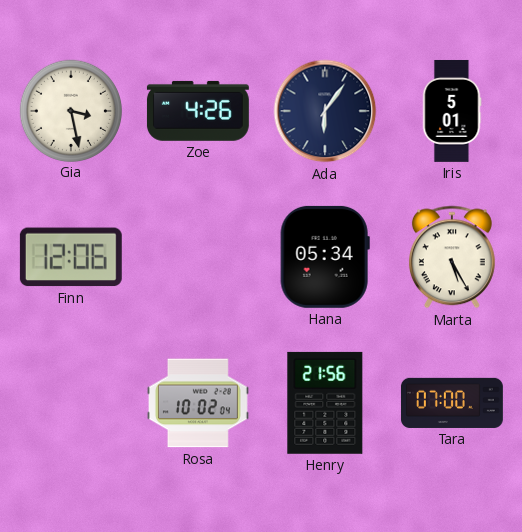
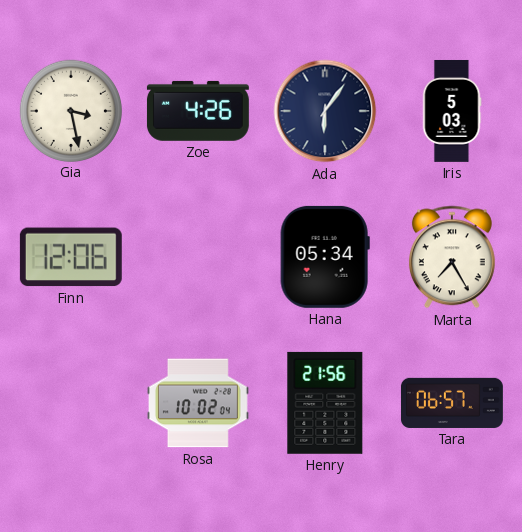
Iris: 5:01 -> 5:03
Marta: 5:25 -> 7:25
Tara: 07:00 -> 06:57
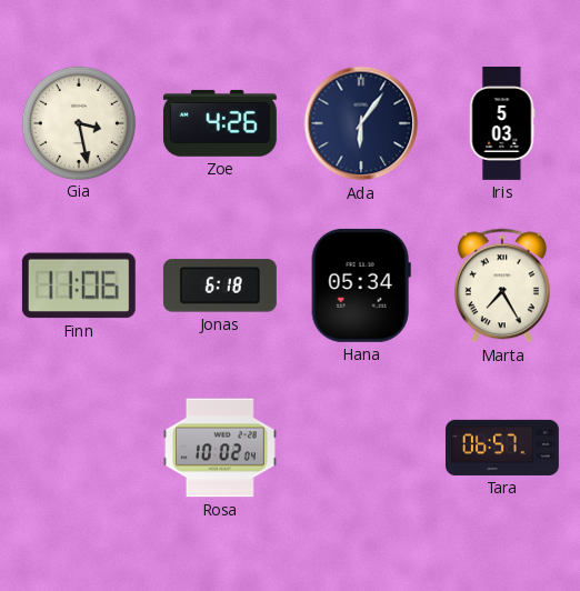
Finn: 12:06 -> 11:06
Jonas: none -> 6:18
Henry: 21:56 -> none
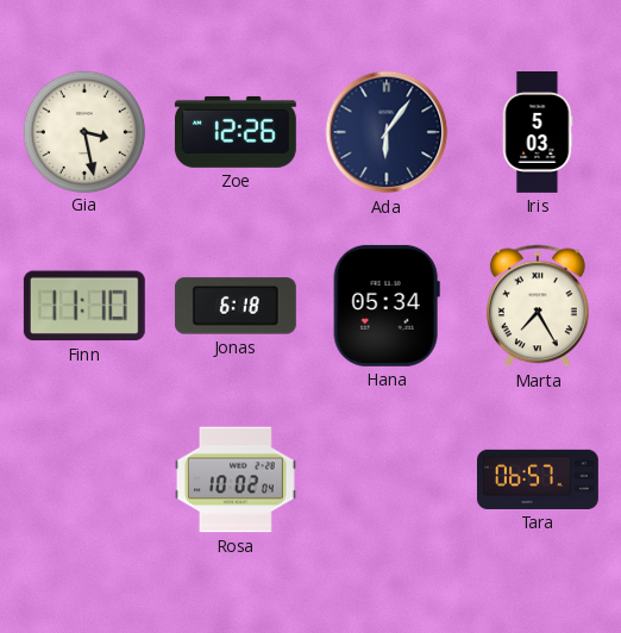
Zoe: 4:26 -> 12:26
Finn: 11:06 -> 11:10
